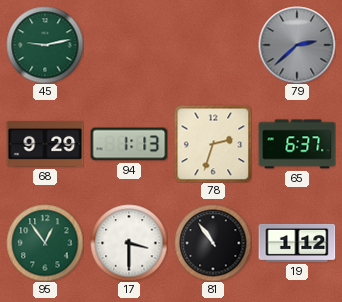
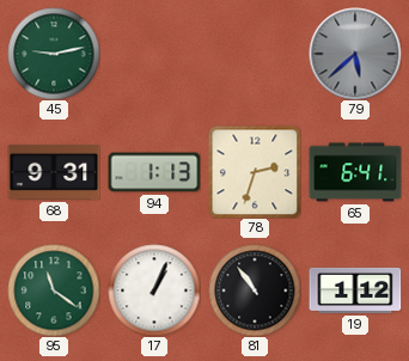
79: 2:38 -> 5:38
68: 9:29 -> 9:31
65: 6:37 -> 6:41
95: 12:54 -> 11:21
17: 3:30 -> 1:04
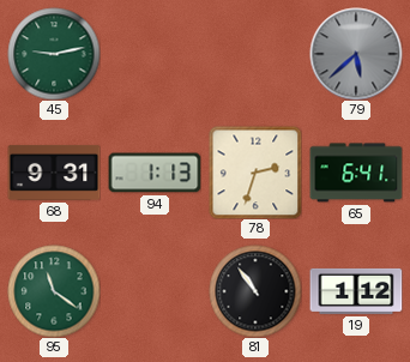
17: 1:04 -> none
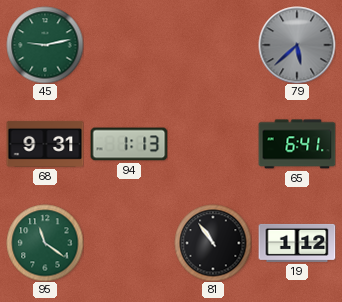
78: 2:33 -> none
